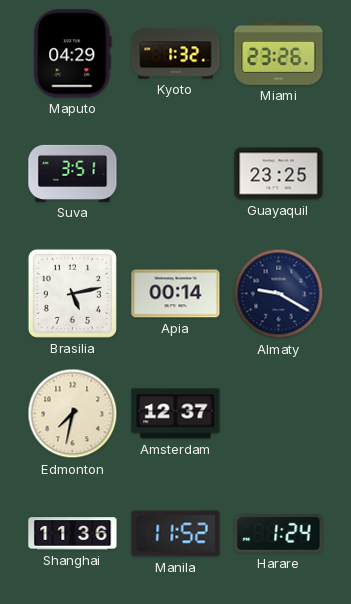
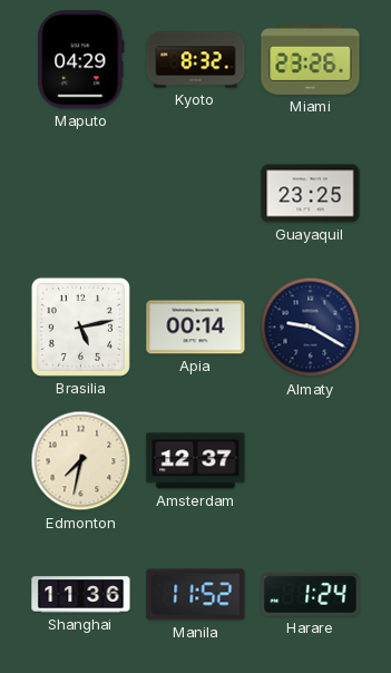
Kyoto: 1:32 -> 8:32
Suva: 3:51 -> none
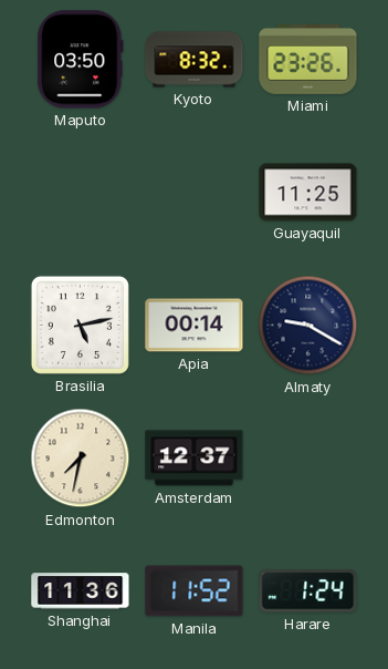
Maputo: 04:29 -> 03:50
Guayaquil: 23:25 -> 11:25
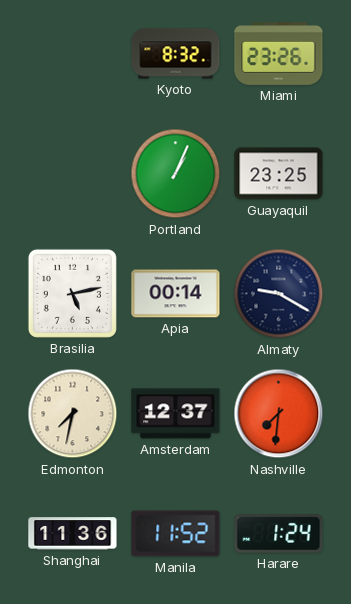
Maputo: 03:50 -> none
Portland: none -> 1:04
Guayaquil: 11:25 -> 23:25
Nashville: none -> 7:31
